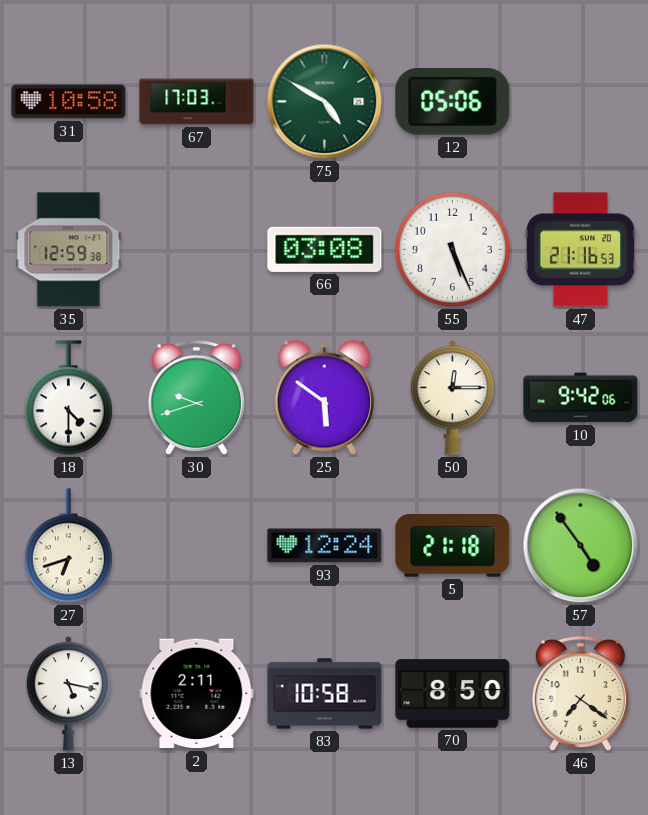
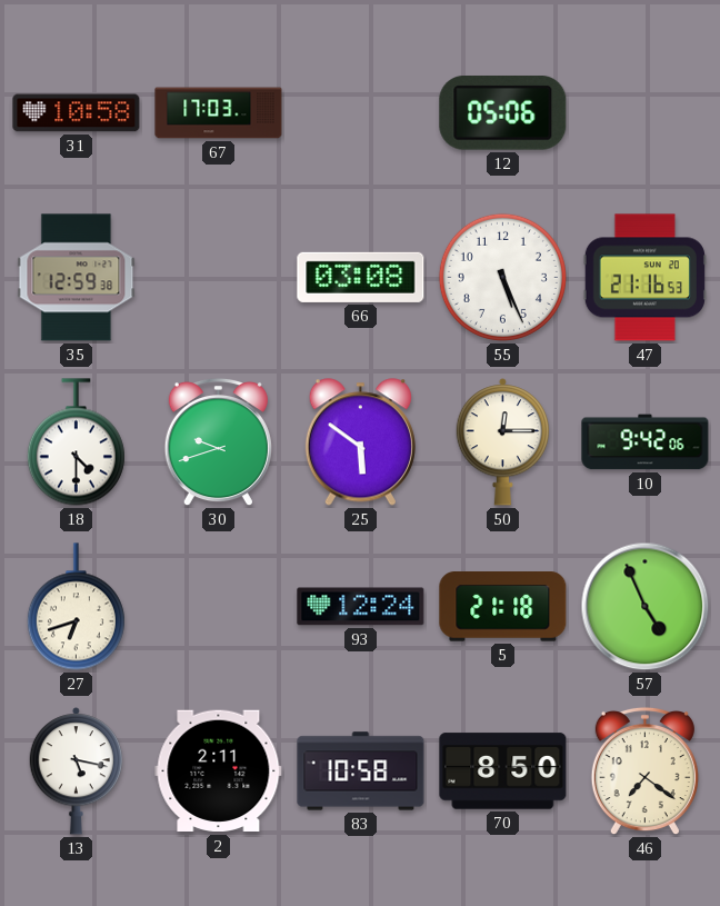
75: 4:50 -> none
57: 4:54 -> 4:56
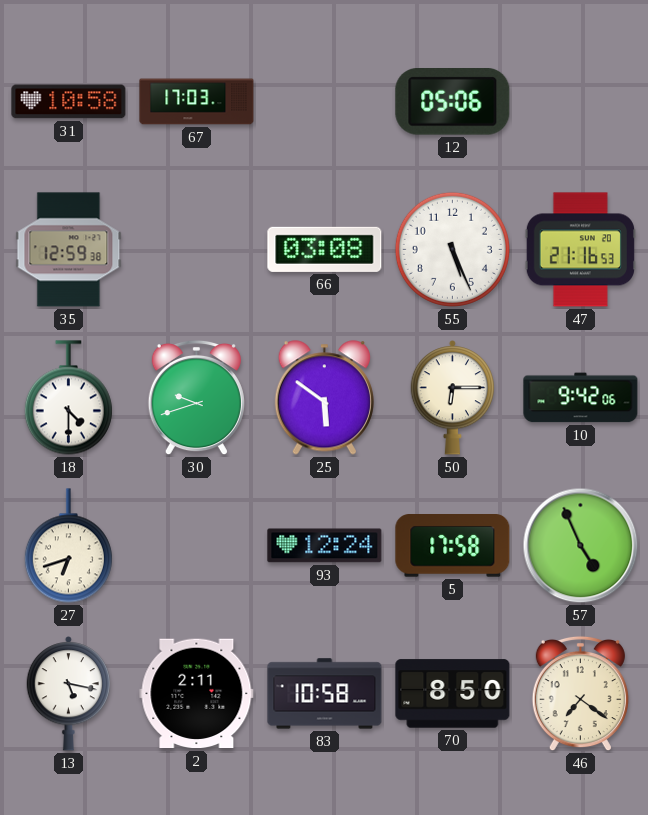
50: 12:15 -> 6:15
5: 21:18 -> 17:58
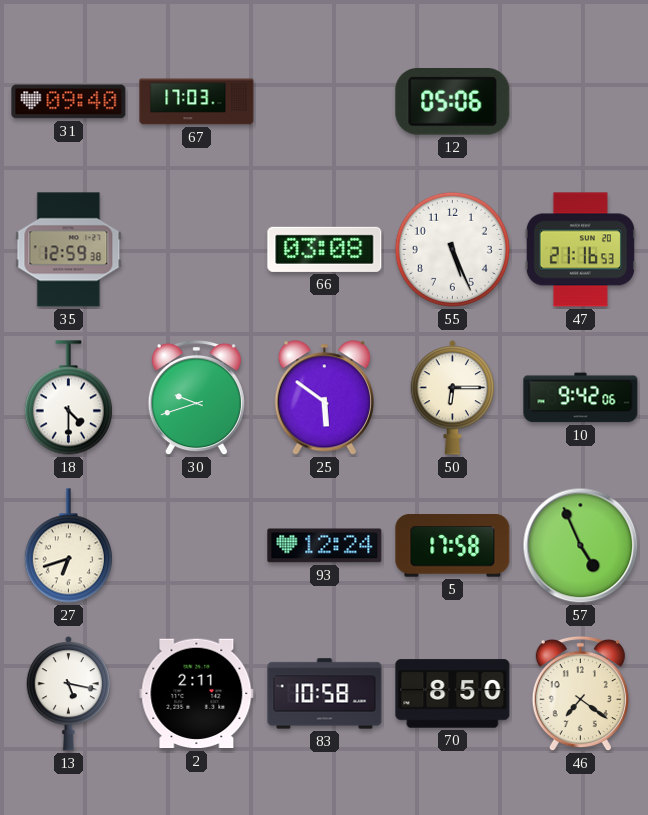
31: 10:58 -> 09:40
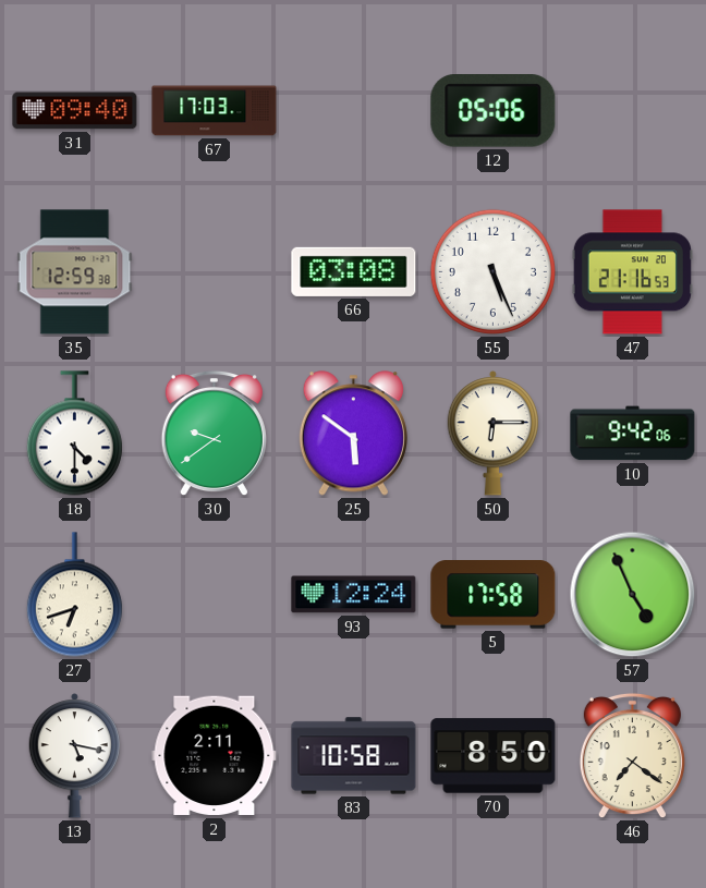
30: 9:42 -> 9:39
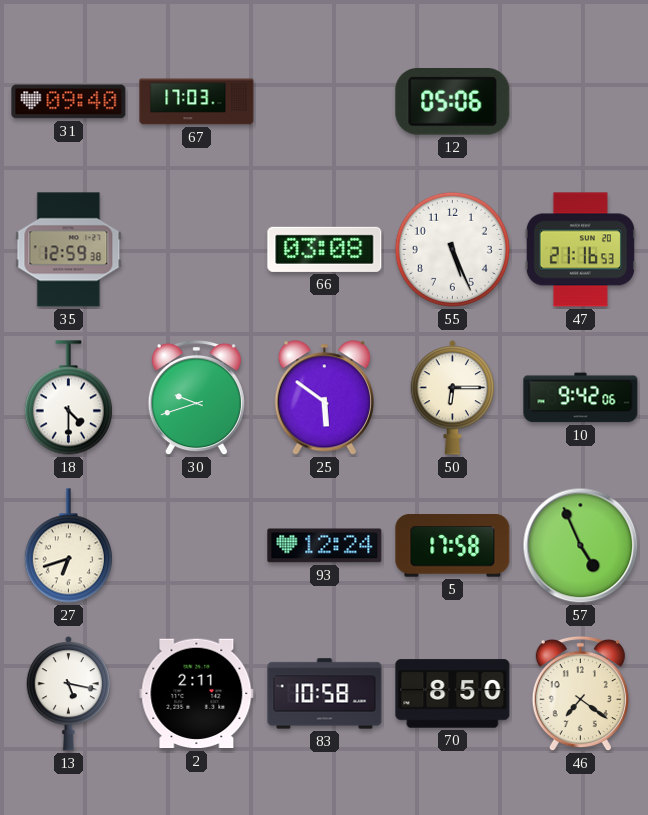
30: 9:39 -> 9:42
